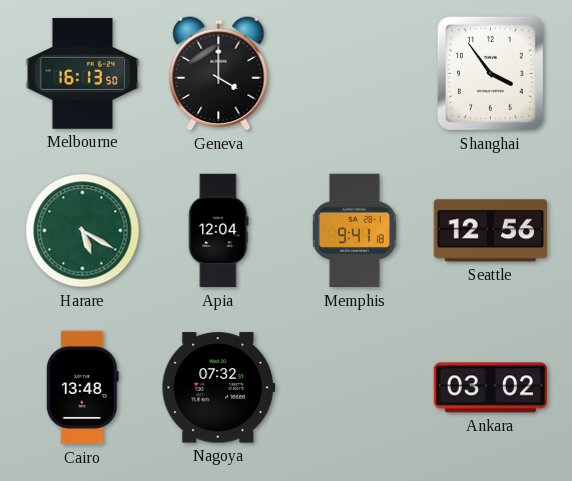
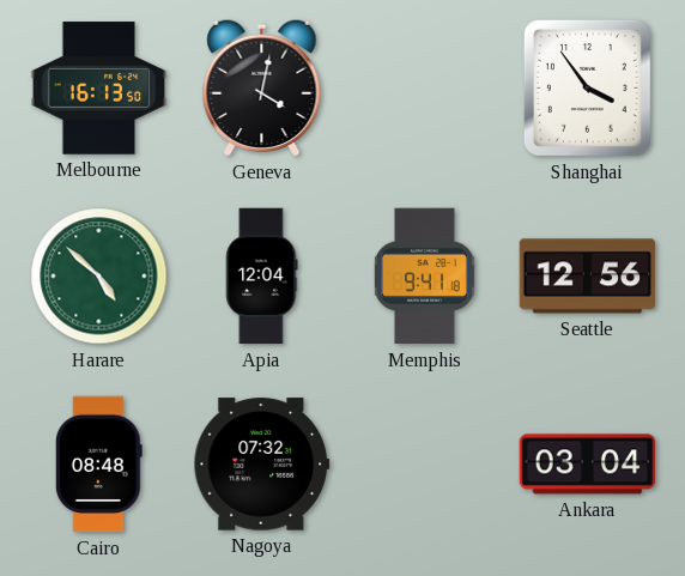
Geneva: 4:00 -> 4:02
Harare: 5:20 -> 4:52
Cairo: 13:48 -> 08:48
Ankara: 03:02 -> 03:04
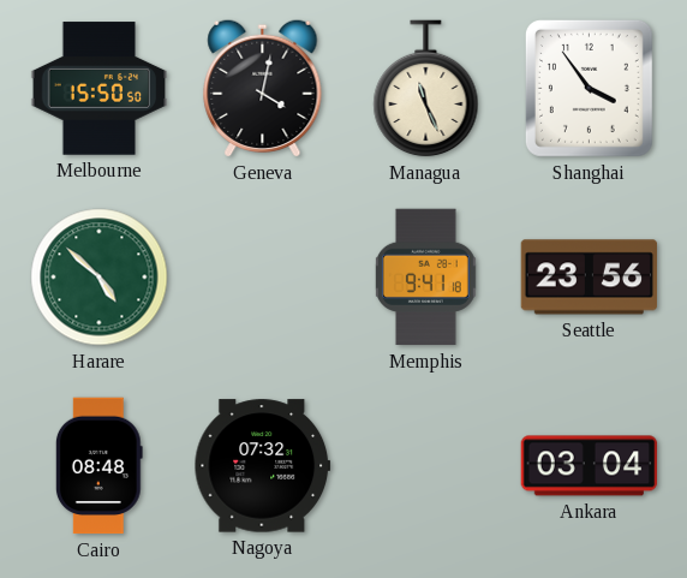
Melbourne: 16:13 -> 15:50
Managua: none -> 11:26
Apia: 12:04 -> none
Seattle: 12:56 -> 23:56
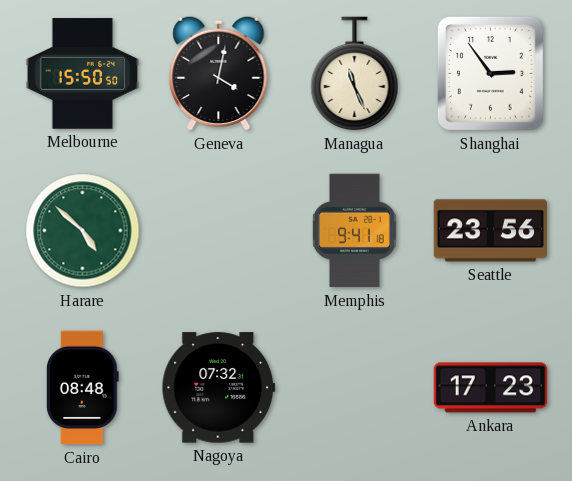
Shanghai: 3:54 -> 2:54
Ankara: 03:04 -> 17:23
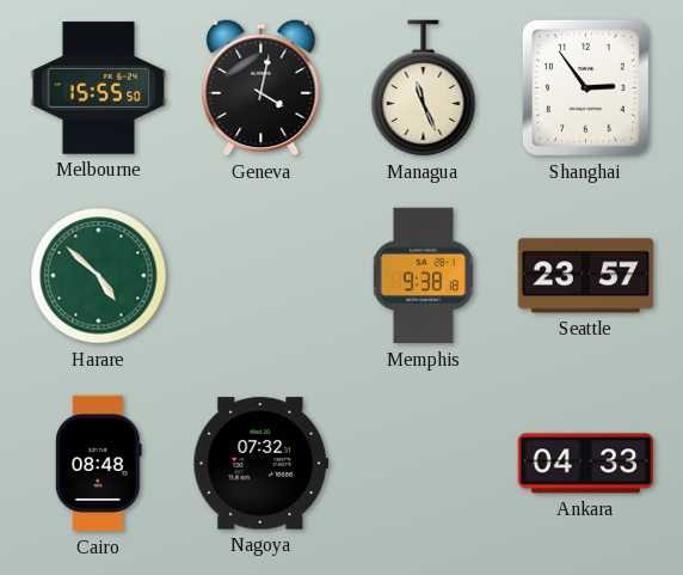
Melbourne: 15:50 -> 15:55
Memphis: 9:41 -> 9:38
Seattle: 23:56 -> 23:57
Ankara: 17:23 -> 04:33
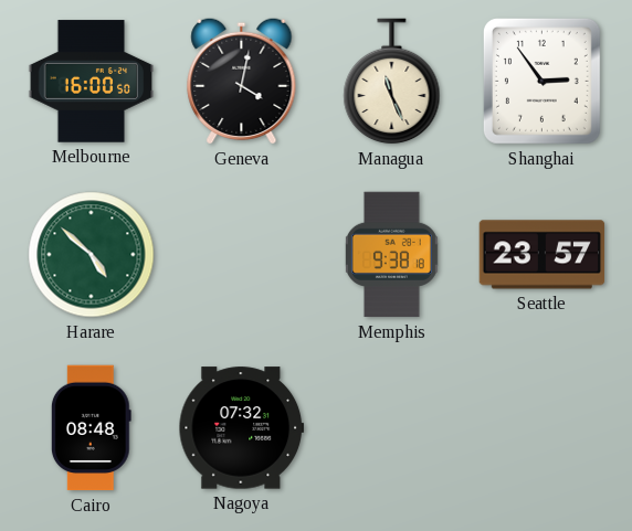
Melbourne: 15:55 -> 16:00
Ankara: 04:33 -> none
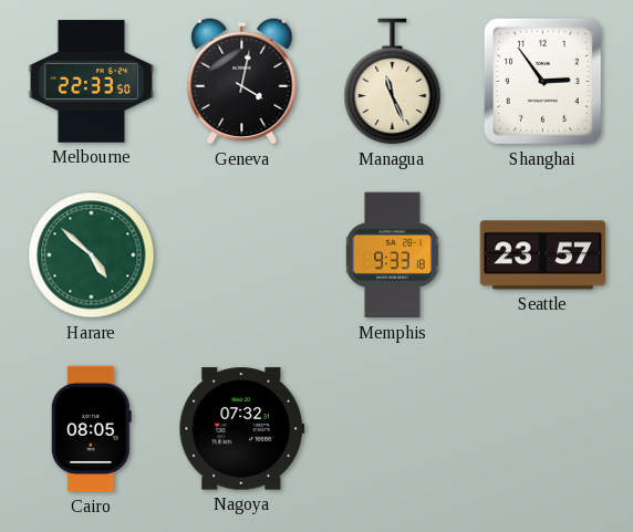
Melbourne: 16:00 -> 22:33
Memphis: 9:38 -> 9:33
Cairo: 08:48 -> 08:05
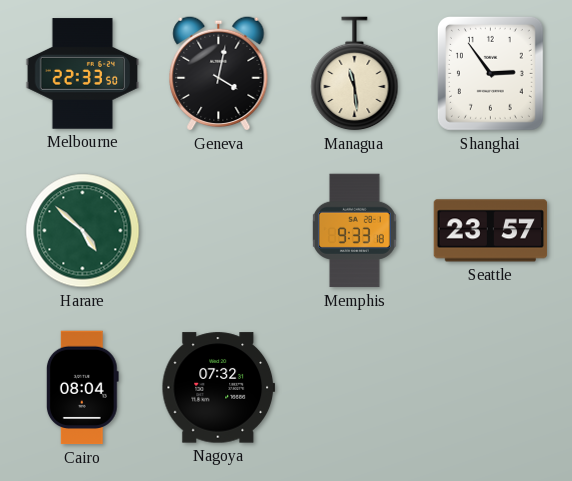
Managua: 11:26 -> 11:29
Cairo: 08:05 -> 08:04
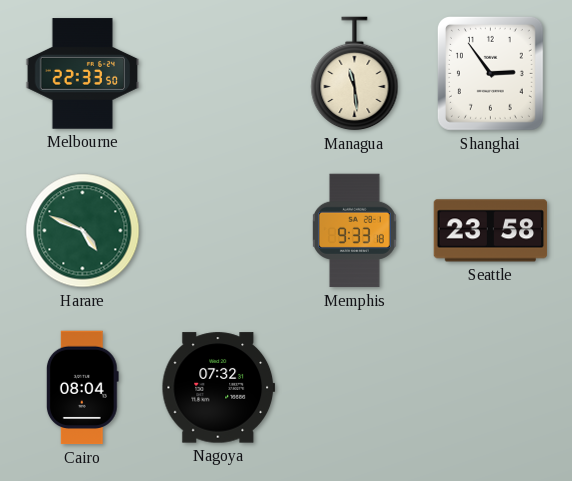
Geneva: 4:02 -> none
Harare: 4:52 -> 4:49
Seattle: 23:57 -> 23:58
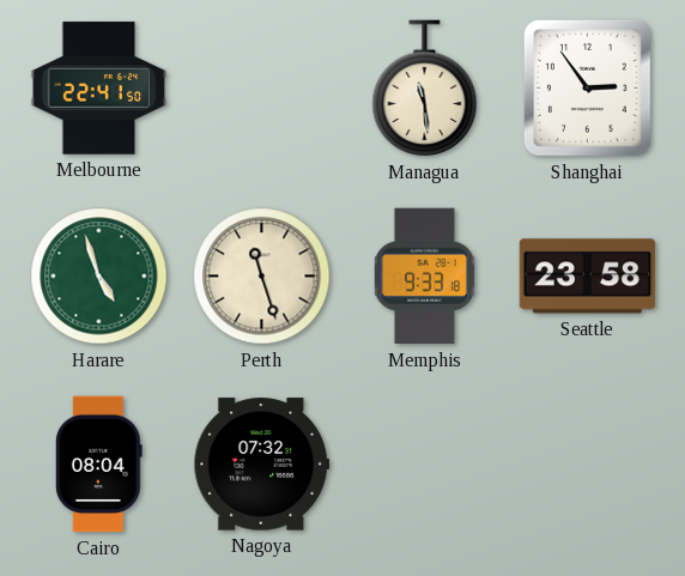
Melbourne: 22:33 -> 22:41
Harare: 4:49 -> 4:57
Perth: none -> 11:27
